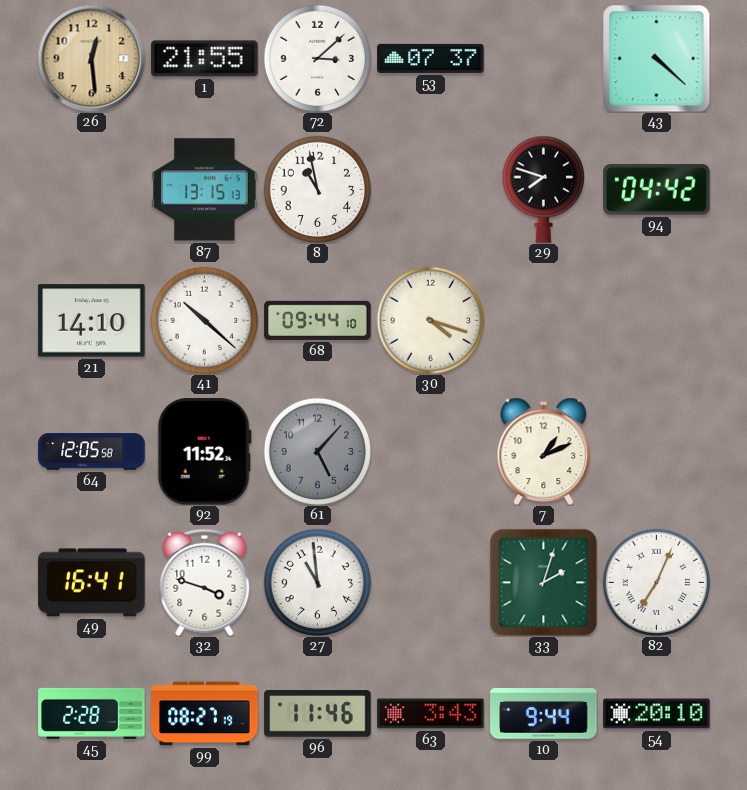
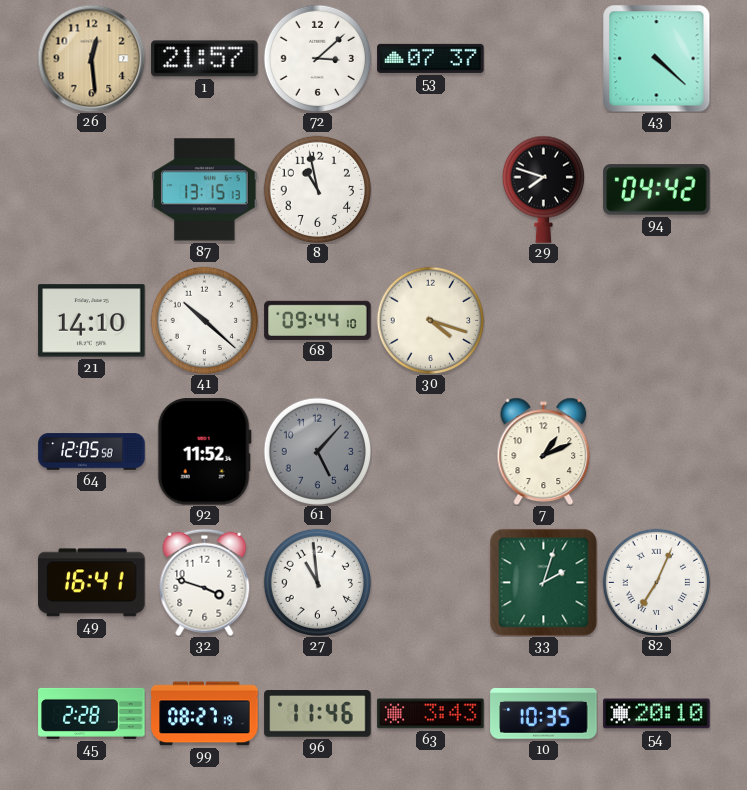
1: 21:55 -> 21:57
10: 9:44 -> 10:35
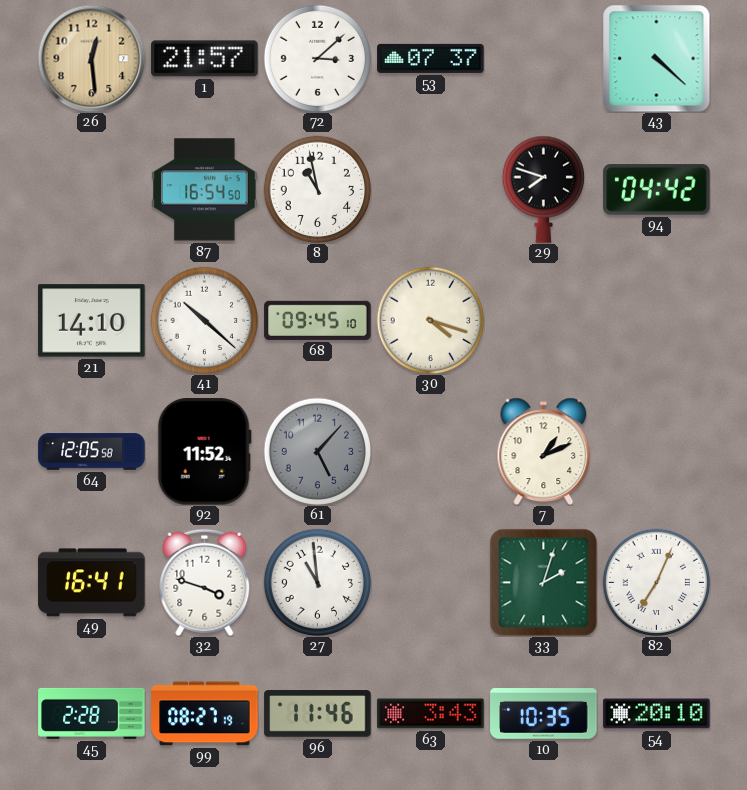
87: 13:15 -> 16:54
68: 09:44 -> 09:45
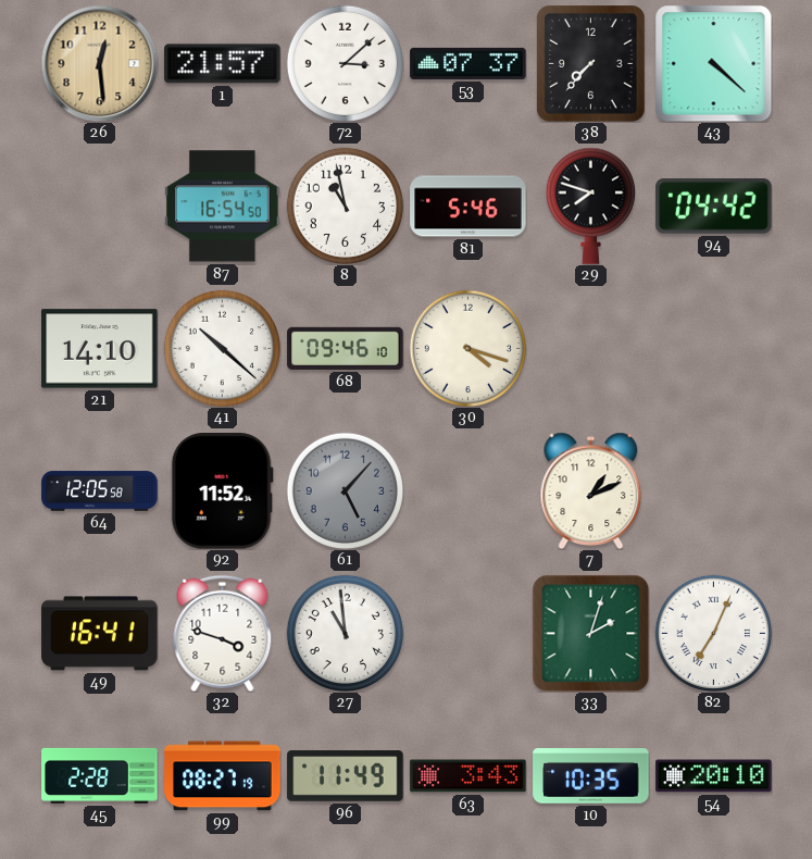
38: none -> 7:37
81: none -> 5:46
68: 09:45 -> 09:46
96: 11:46 -> 11:49
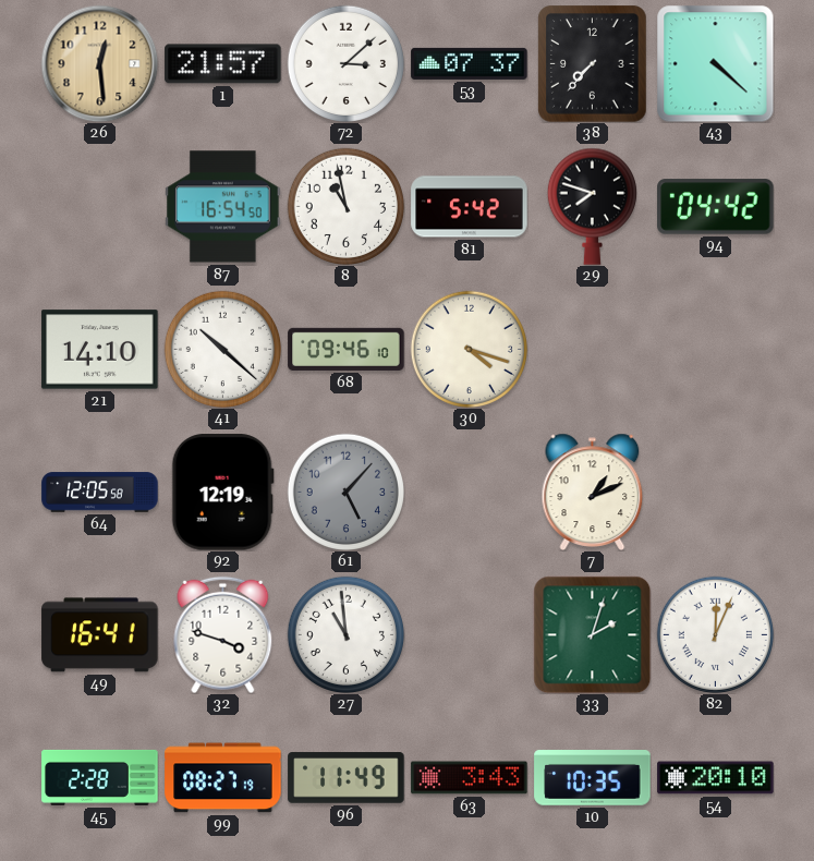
81: 5:46 -> 5:42
92: 11:52 -> 12:19
82: 7:04 -> 12:04
